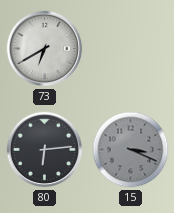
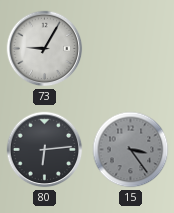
73: 6:40 -> 9:05
15: 3:19 -> 3:24
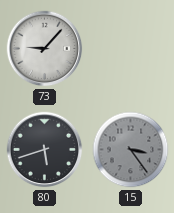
73: 9:05 -> 9:07
80: 6:14 -> 5:42
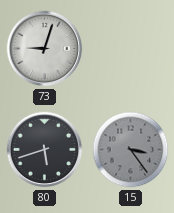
73: 9:07 -> 9:03
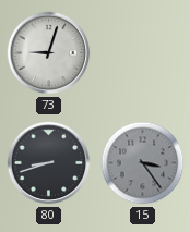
80: 5:42 -> 8:42
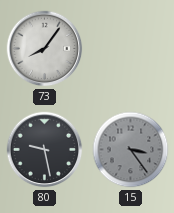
73: 9:03 -> 8:06
80: 8:42 -> 9:28
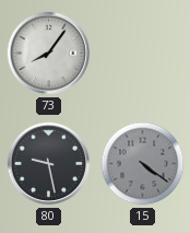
15: 3:24 -> 4:21
